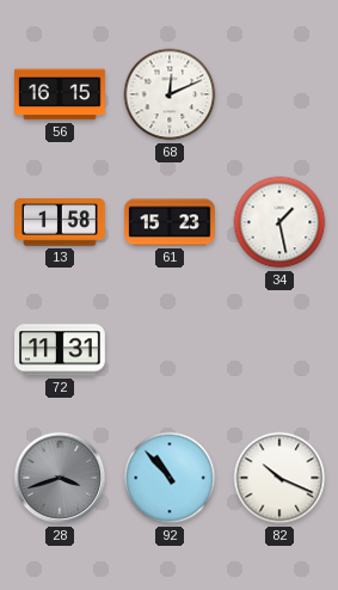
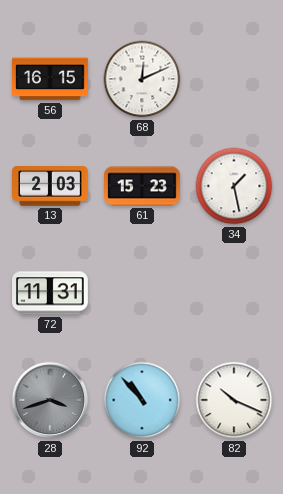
13: 1:58 -> 2:03
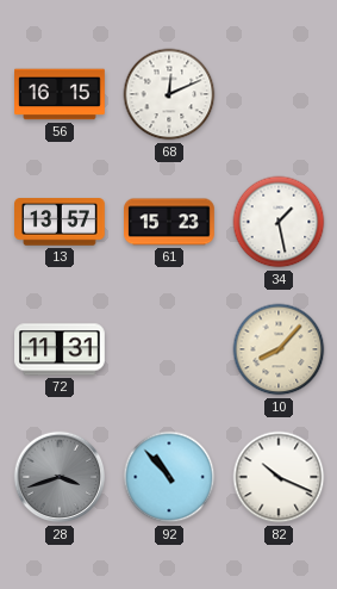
13: 2:03 -> 13:57
10: none -> 8:07
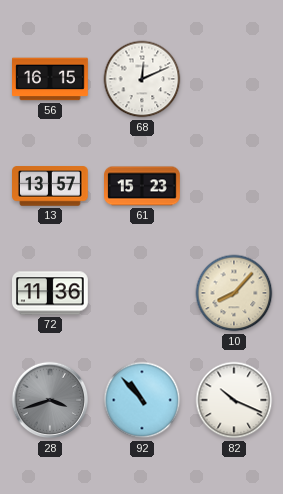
34: 1:28 -> none
72: 11:31 -> 11:36
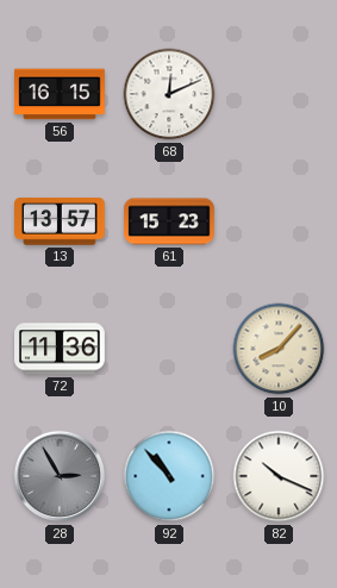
28: 3:42 -> 2:55
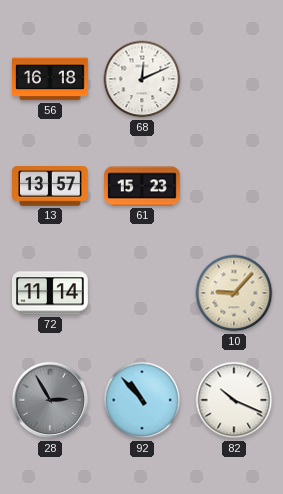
56: 16:15 -> 16:18
72: 11:36 -> 11:14
10: 8:07 -> 9:07
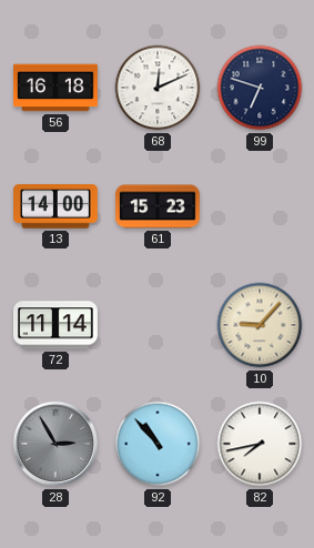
99: none -> 6:48
13: 13:57 -> 14:00
82: 10:19 -> 7:43
